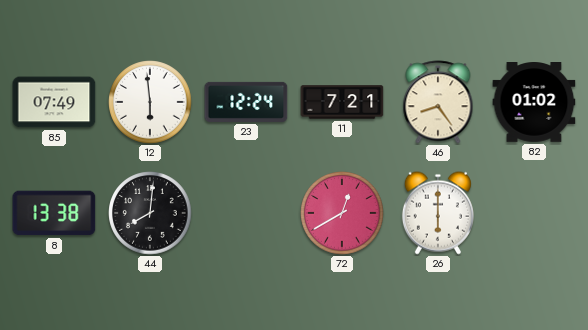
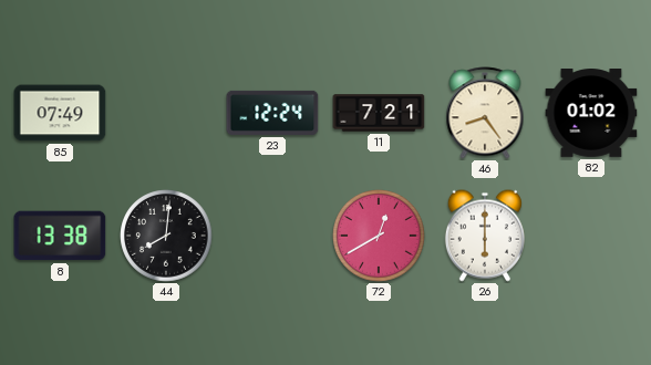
12: 5:59 -> none
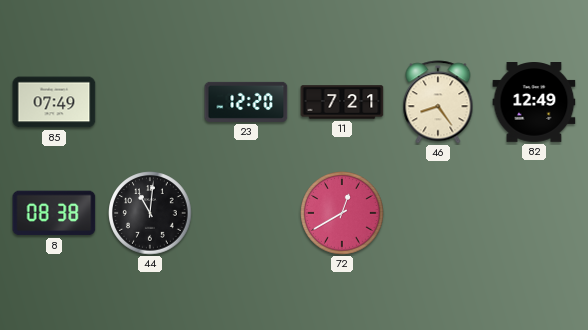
23: 12:24 -> 12:20
82: 01:02 -> 12:49
8: 13:38 -> 08:38
44: 8:01 -> 11:01
26: 6:00 -> none
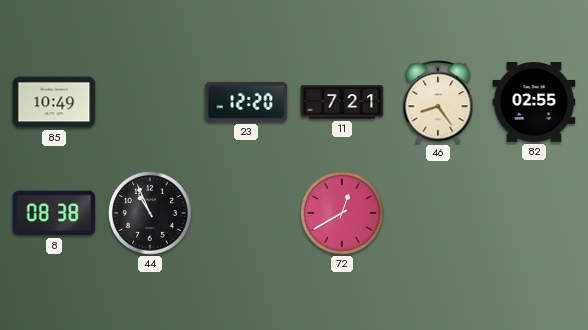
85: 07:49 -> 10:49
82: 12:49 -> 02:55
44: 11:01 -> 10:56
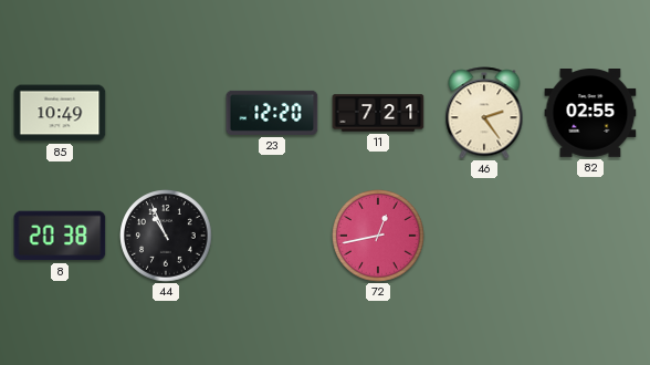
46: 8:24 -> 2:24
8: 08:38 -> 20:38
72: 12:40 -> 12:43
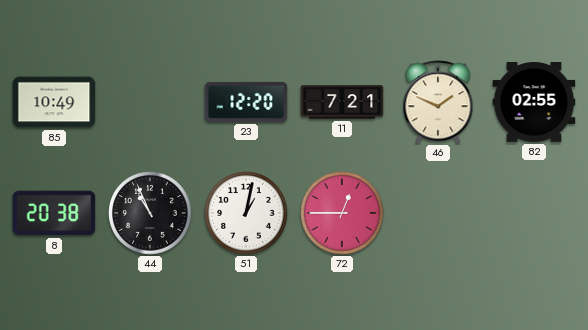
46: 2:24 -> 1:49
51: none -> 1:02
72: 12:43 -> 12:45
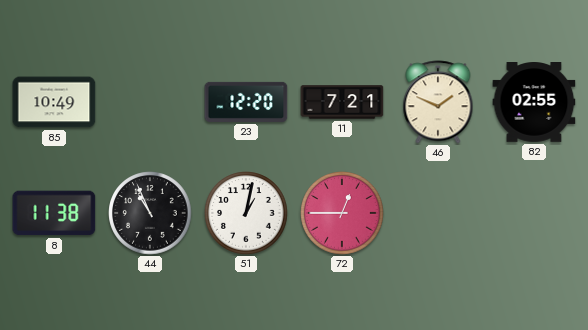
8: 20:38 -> 11:38
